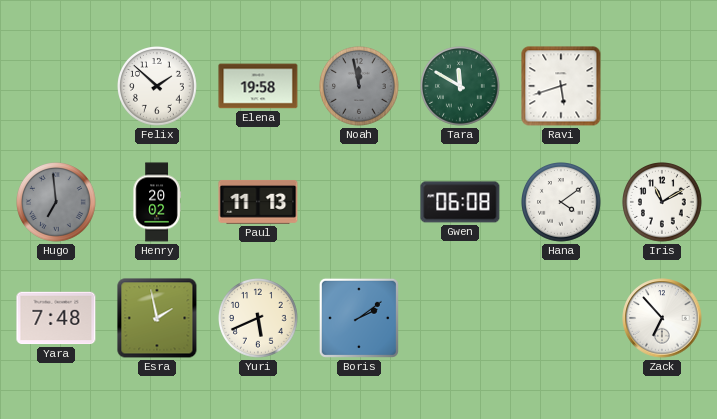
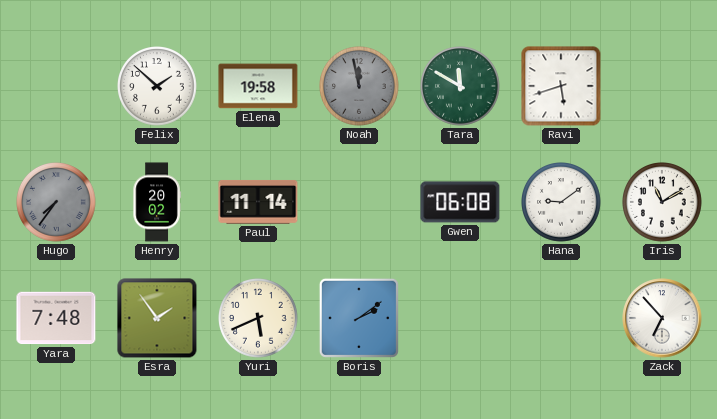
Hugo: 6:59 -> 7:36
Paul: 11:13 -> 11:14
Hana: 4:09 -> 9:09
Esra: 1:58 -> 1:54
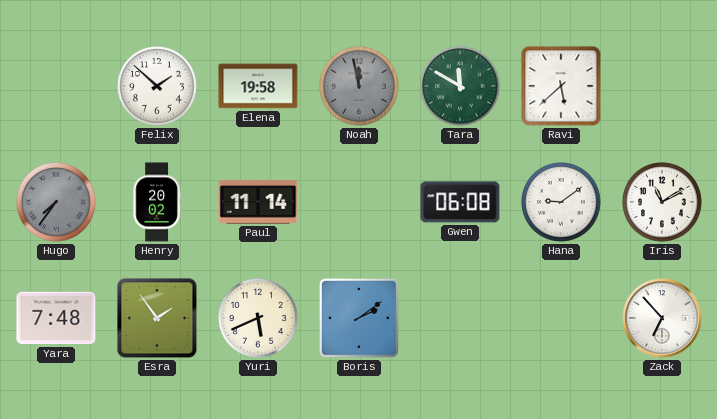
Ravi: 5:42 -> 5:38
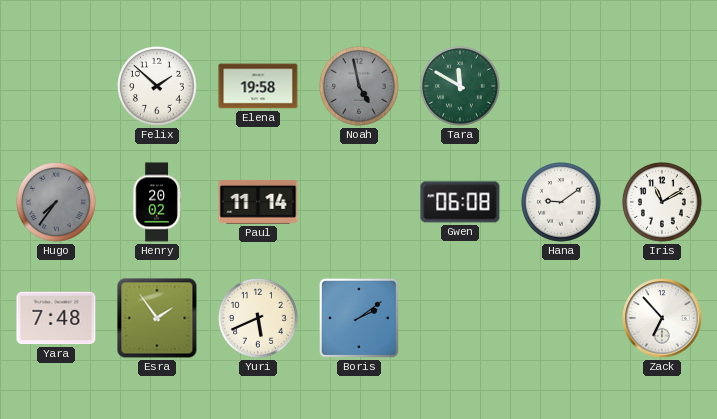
Noah: 11:58 -> 4:58
Ravi: 5:38 -> none
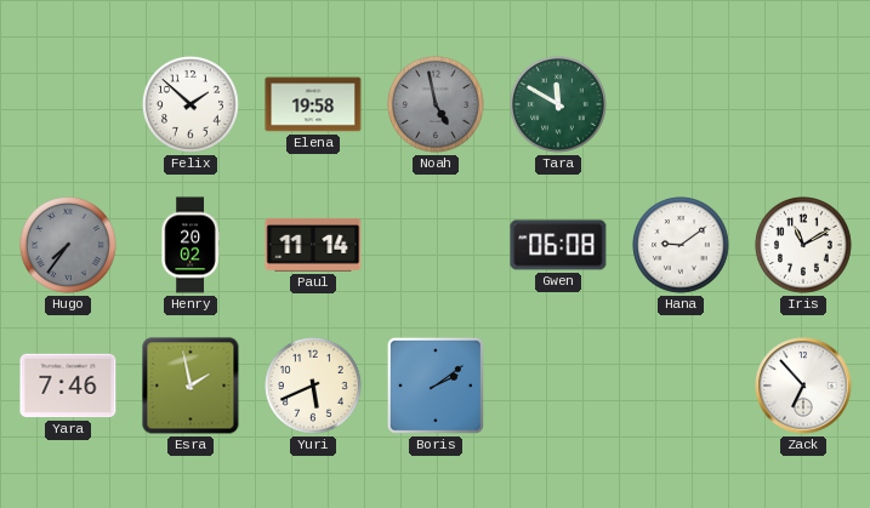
Yara: 7:48 -> 7:46
Esra: 1:54 -> 1:58
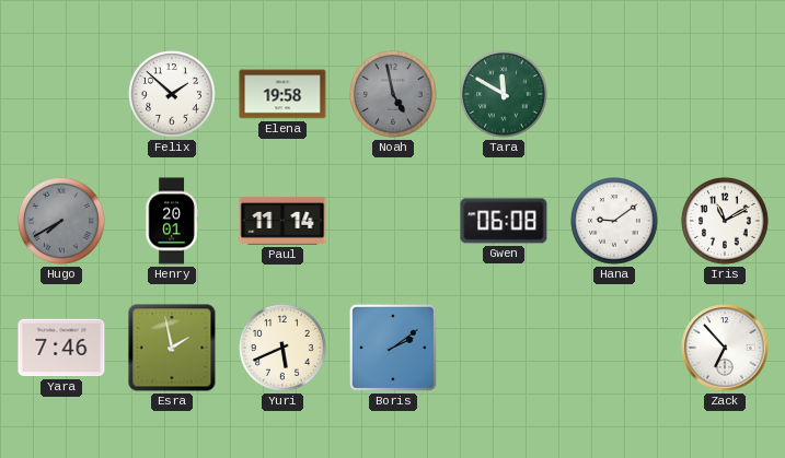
Hugo: 7:36 -> 7:40
Henry: 20:02 -> 20:01
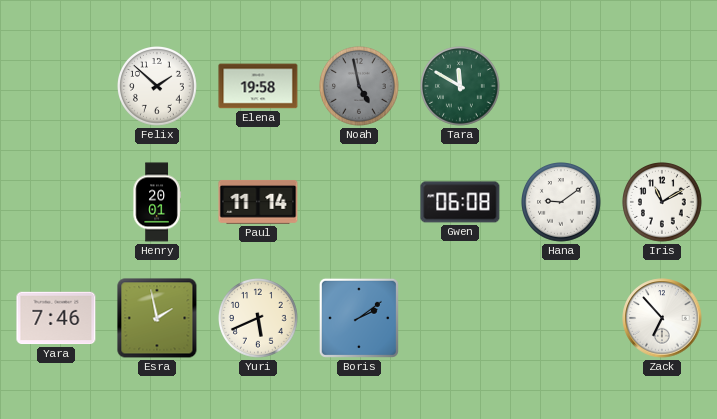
Hugo: 7:40 -> none
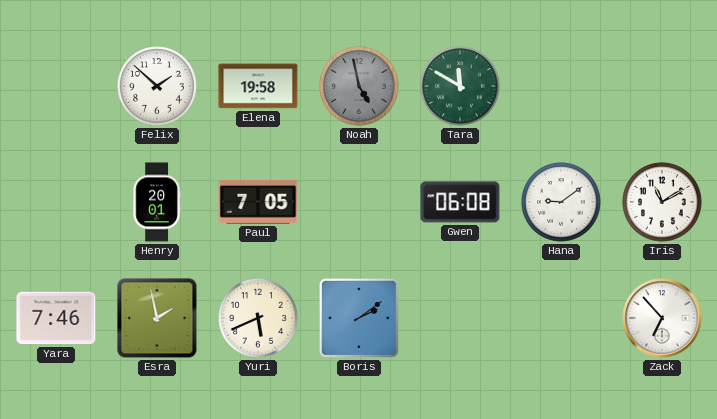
Paul: 11:14 -> 7:05
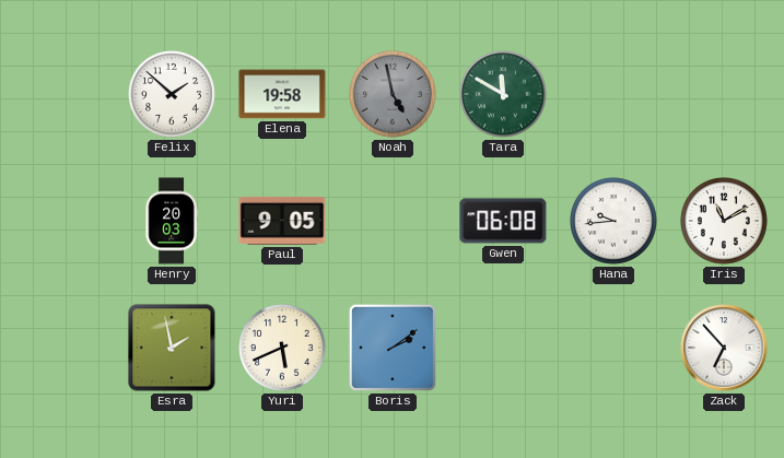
Henry: 20:01 -> 20:03
Paul: 7:05 -> 9:05
Hana: 9:09 -> 9:44
Yara: 7:46 -> none
